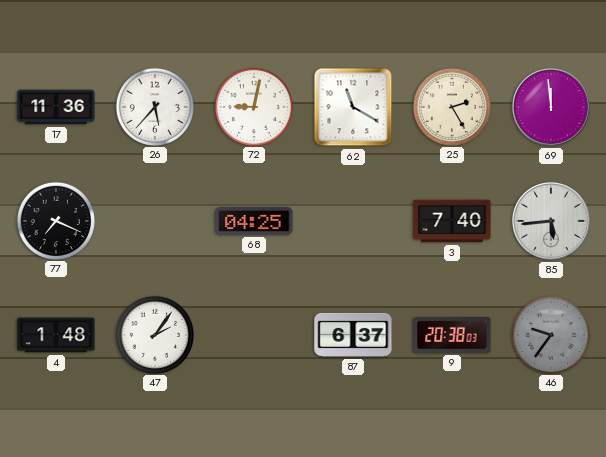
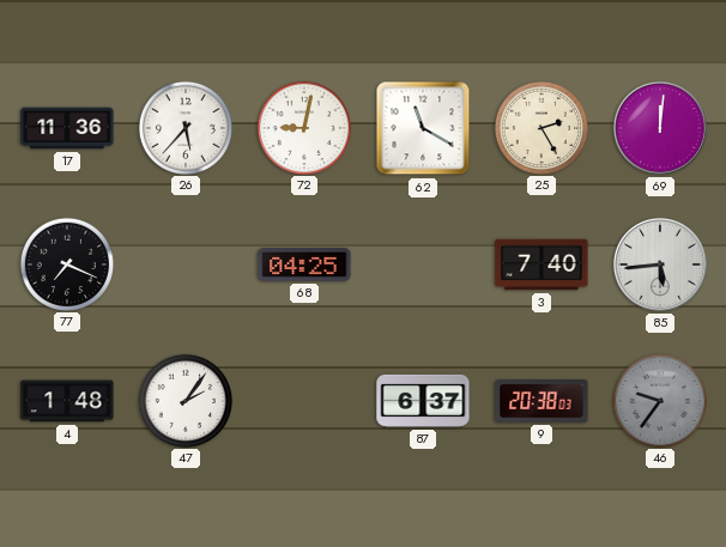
69: 11:59 -> 12:01
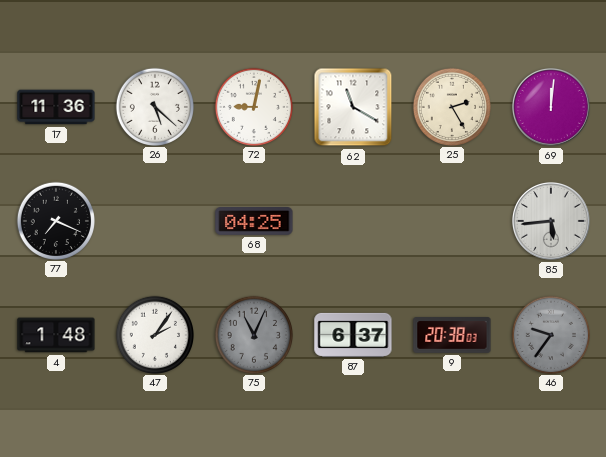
26: 5:37 -> 5:22
3: 7:40 -> none
75: none -> 11:04
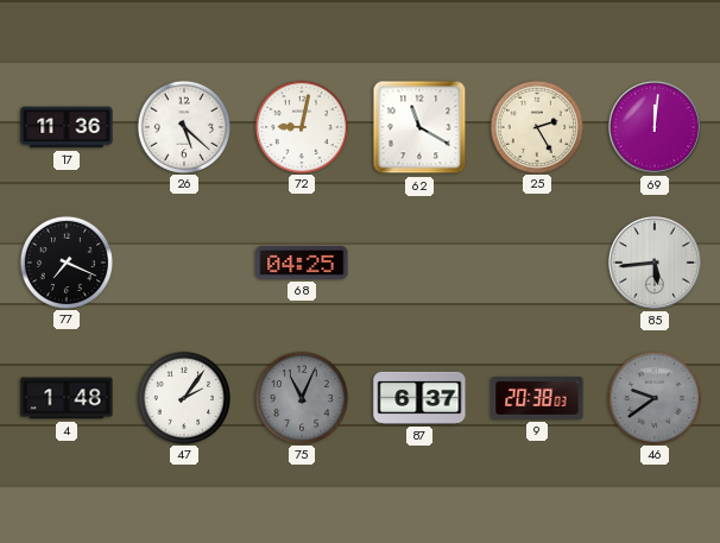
46: 9:36 -> 9:39
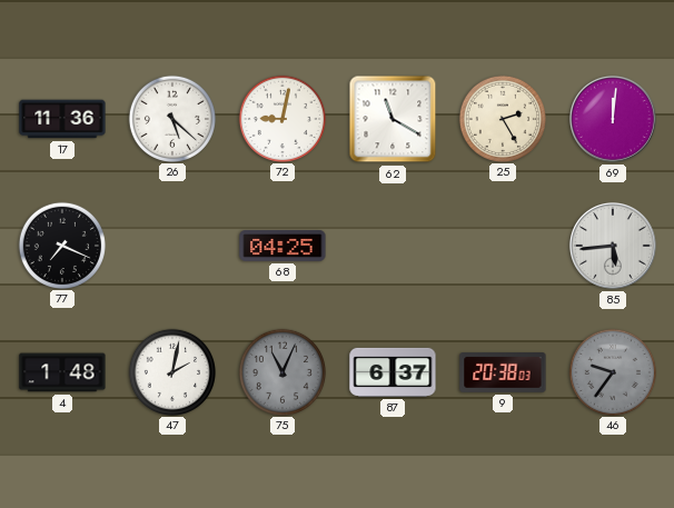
47: 2:06 -> 2:02
46: 9:39 -> 9:36
